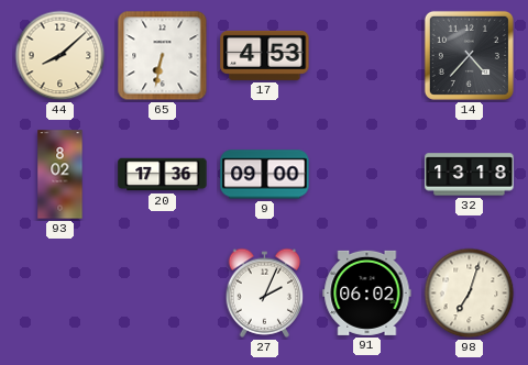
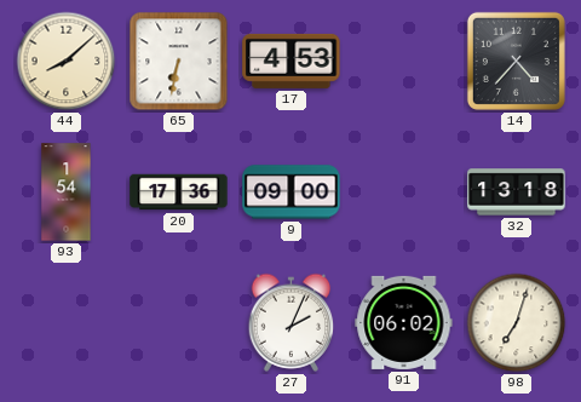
93: 8:02 -> 1:54
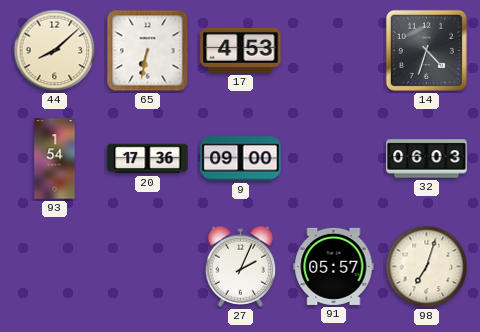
14: 4:37 -> 4:33
32: 13:18 -> 06:03
91: 06:02 -> 05:57
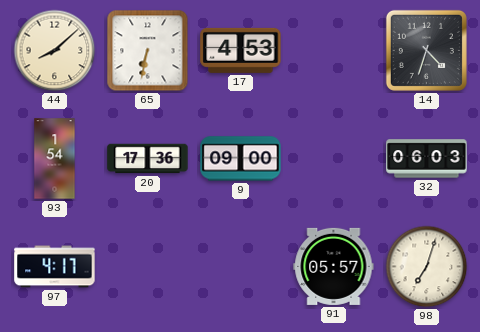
97: none -> 4:17
27: 2:04 -> none
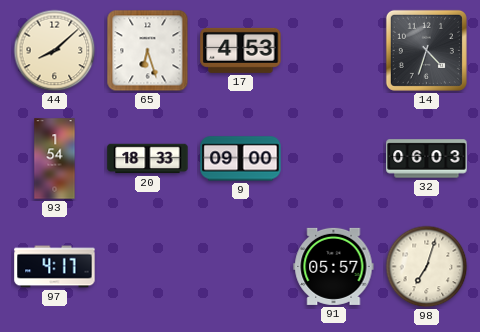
65: 6:32 -> 6:27
20: 17:36 -> 18:33
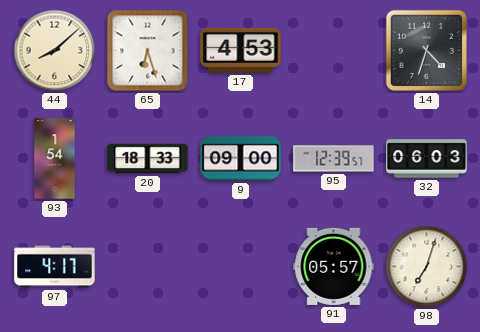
95: none -> 12:39
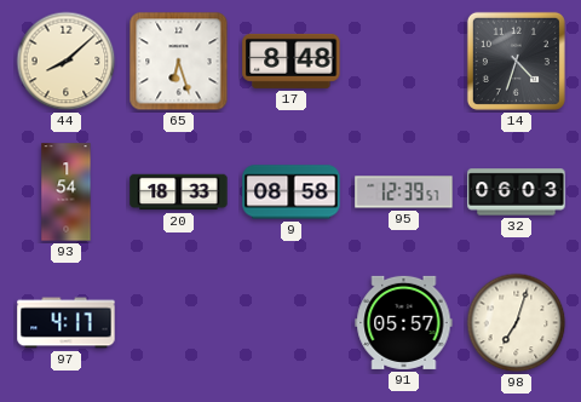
17: 4:53 -> 8:48
9: 09:00 -> 08:58
